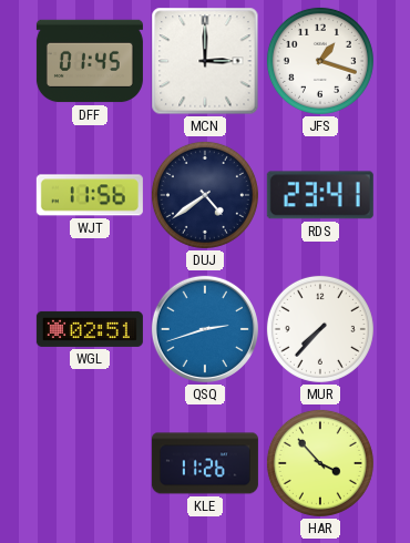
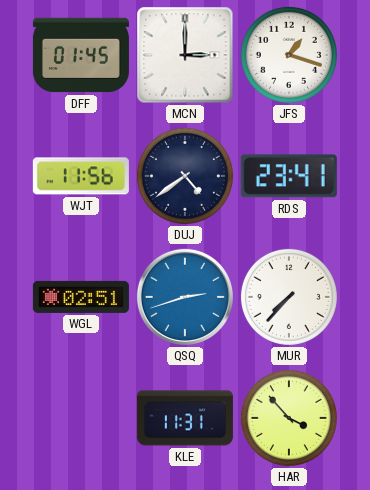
KLE: 11:26 -> 11:31
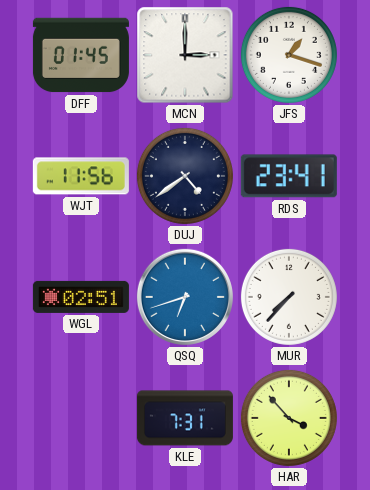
QSQ: 2:42 -> 6:42
KLE: 11:31 -> 7:31
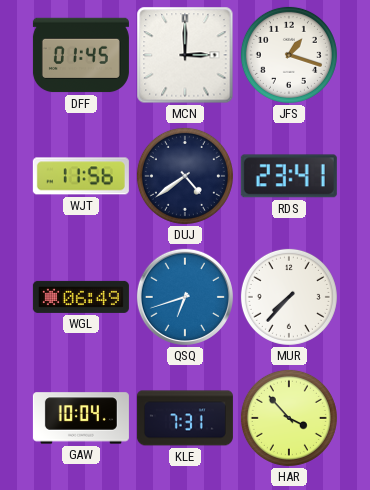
WGL: 02:51 -> 06:49
GAW: none -> 10:04
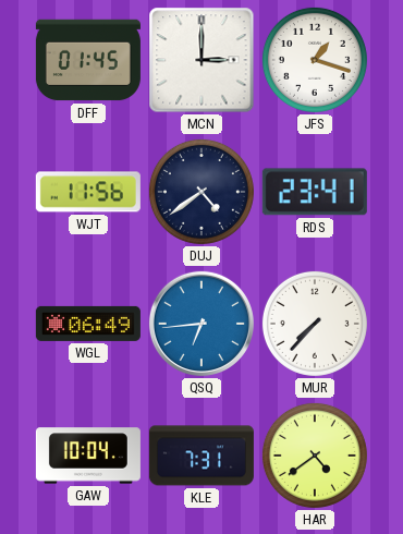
QSQ: 6:42 -> 6:44
HAR: 3:53 -> 4:39
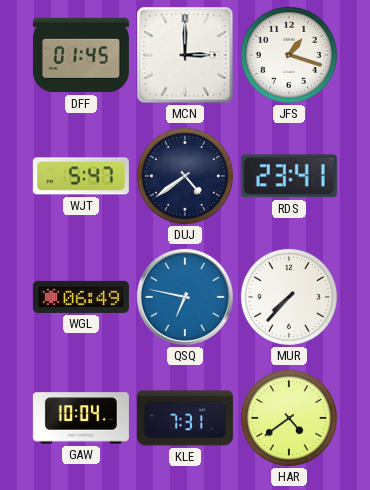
WJT: 11:56 -> 5:47
QSQ: 6:44 -> 6:47
